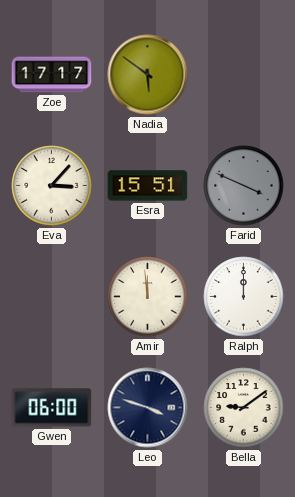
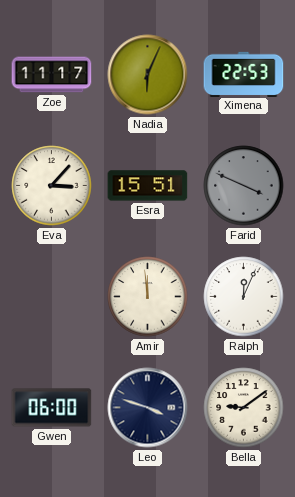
Zoe: 17:17 -> 11:17
Nadia: 5:51 -> 6:04
Ximena: none -> 22:53
Ralph: 12:00 -> 12:04
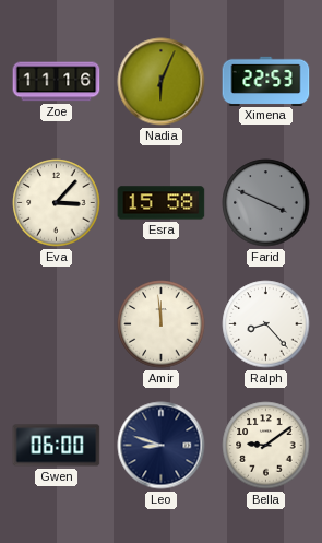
Zoe: 11:17 -> 11:16
Esra: 15:51 -> 15:58
Ralph: 12:04 -> 8:23
Leo: 3:48 -> 8:48
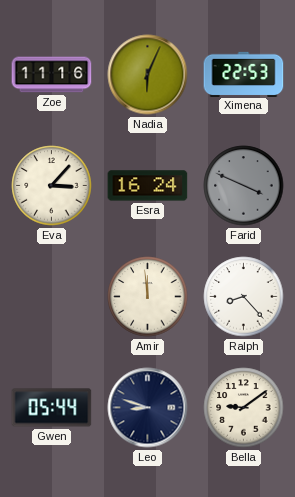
Esra: 15:58 -> 16:24
Gwen: 06:00 -> 05:44
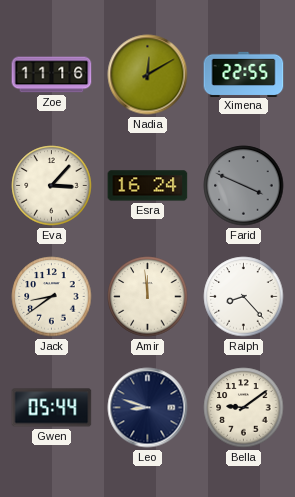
Nadia: 6:04 -> 12:10
Ximena: 22:53 -> 22:55
Jack: none -> 8:39
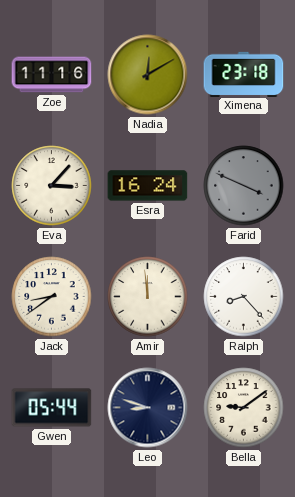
Ximena: 22:55 -> 23:18
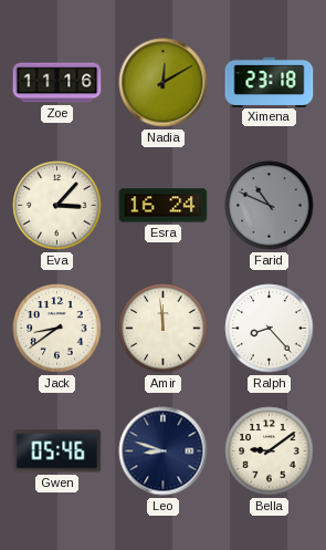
Farid: 3:49 -> 10:49
Gwen: 05:44 -> 05:46
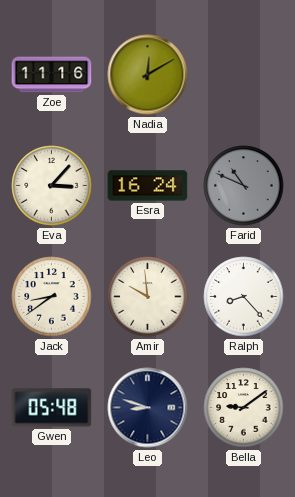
Ximena: 23:18 -> none
Amir: 11:59 -> 9:59
Gwen: 05:46 -> 05:48
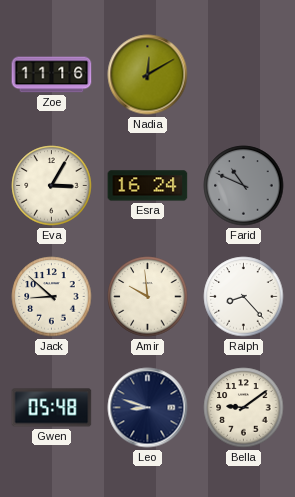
Eva: 3:07 -> 3:05
Jack: 8:39 -> 8:52
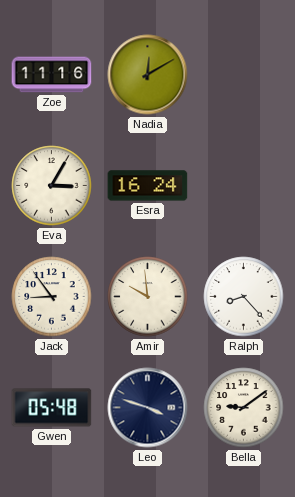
Farid: 10:49 -> none
Jack: 8:52 -> 8:54
Leo: 8:48 -> 3:48
